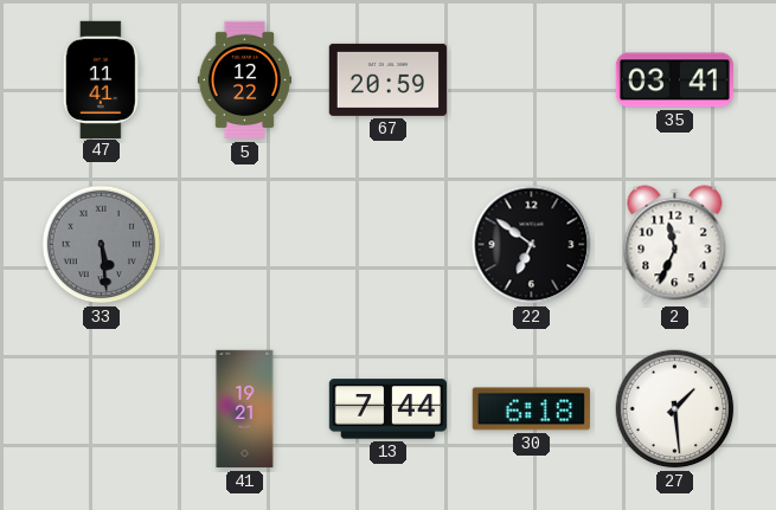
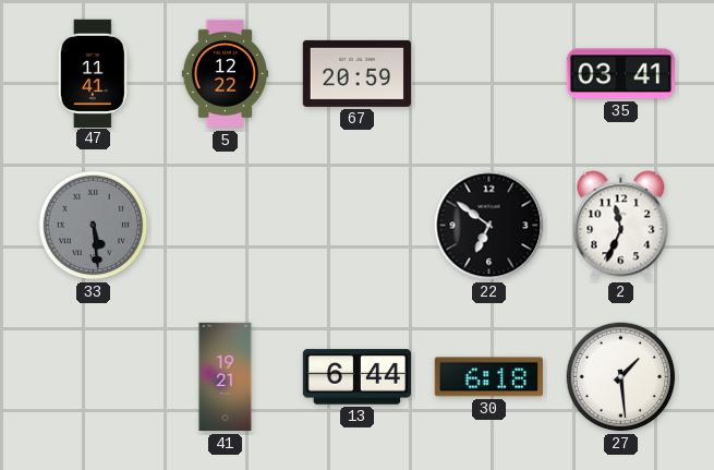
13: 7:44 -> 6:44
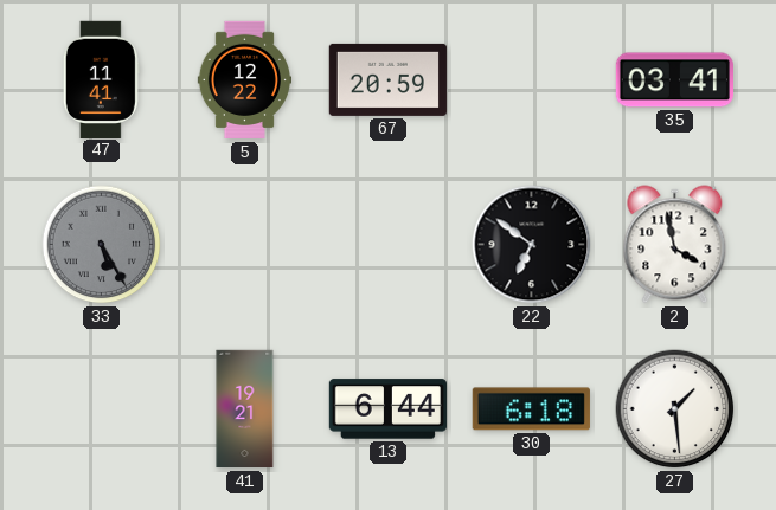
33: 5:29 -> 5:25
2: 11:34 -> 3:58
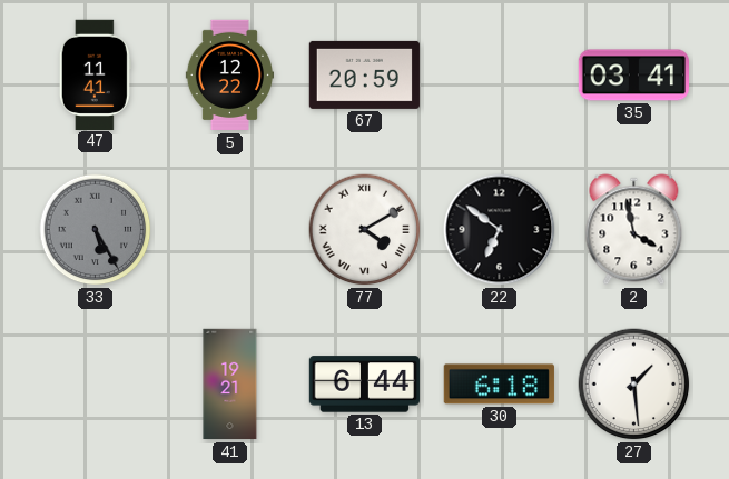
77: none -> 4:10
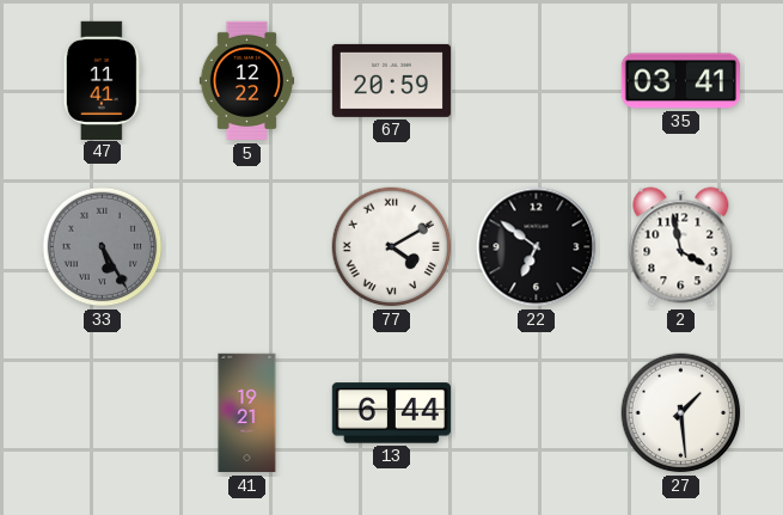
30: 6:18 -> none
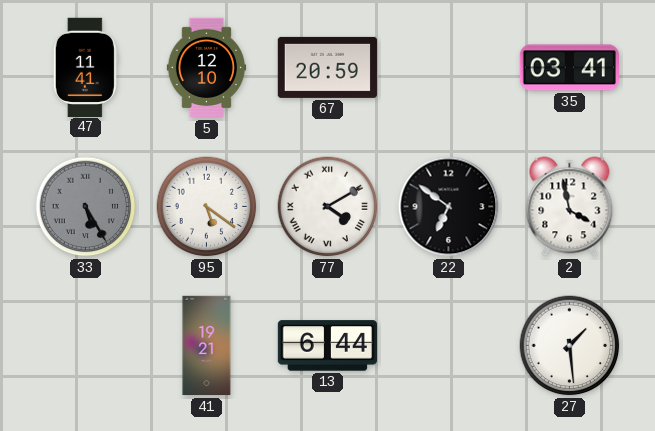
5: 12:22 -> 12:10
95: none -> 5:21
